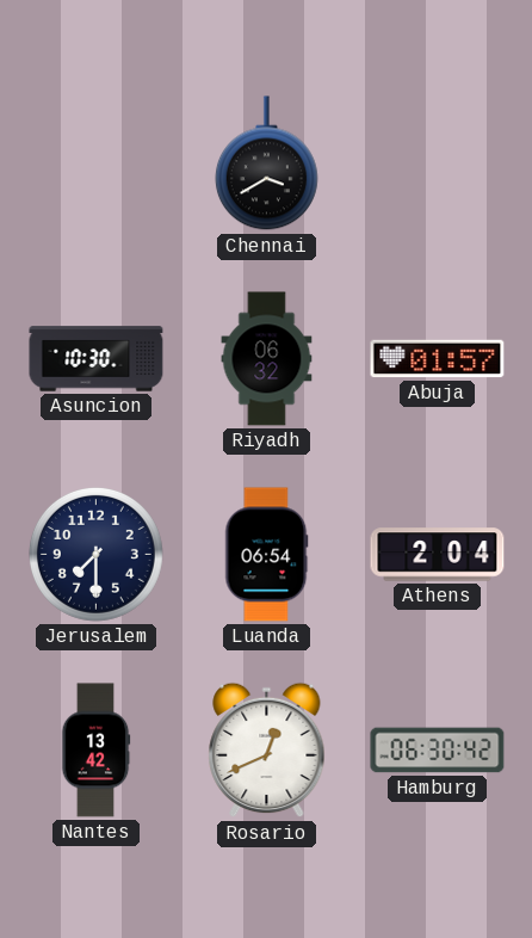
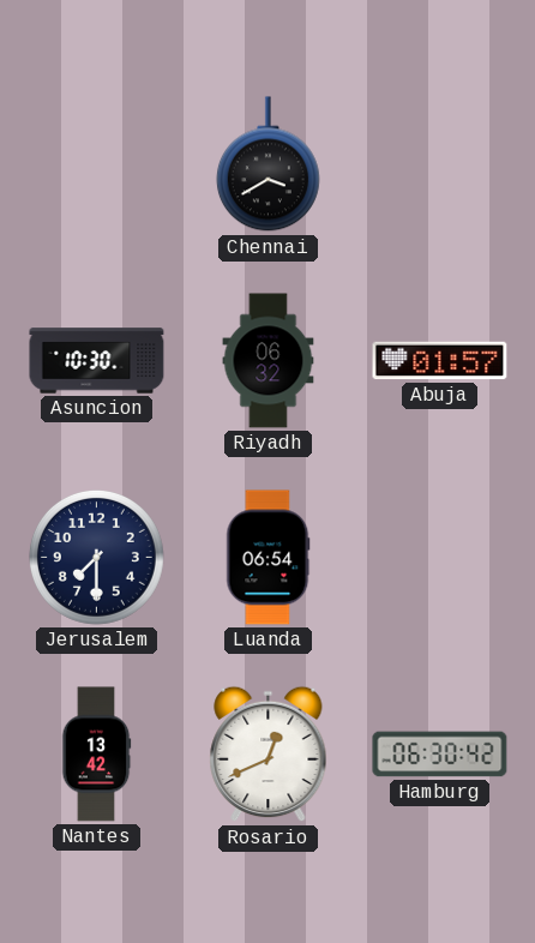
Athens: 2:04 -> none
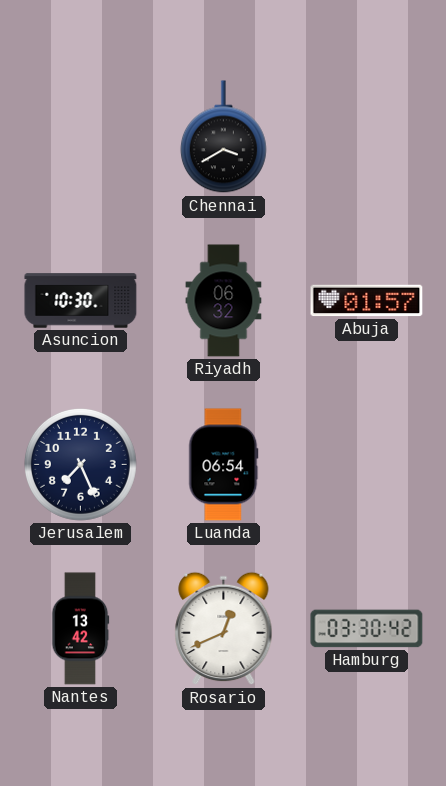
Jerusalem: 7:30 -> 7:26
Hamburg: 06:30 -> 03:30
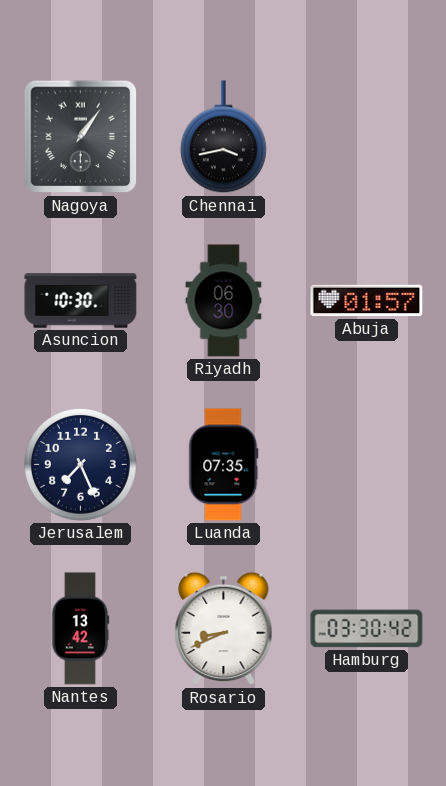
Nagoya: none -> 1:06
Chennai: 3:40 -> 3:43
Riyadh: 06:32 -> 06:30
Luanda: 06:54 -> 07:35
Rosario: 12:41 -> 8:41
